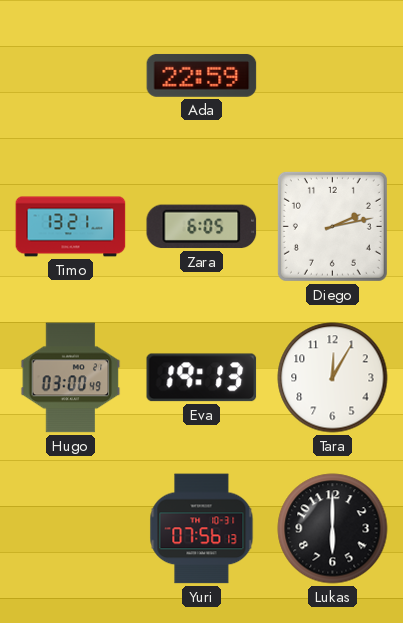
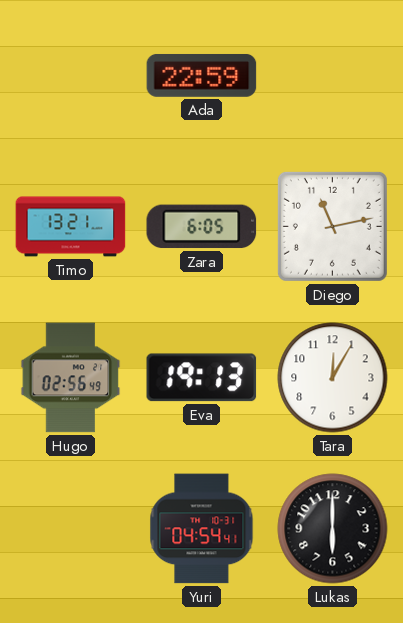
Diego: 2:13 -> 11:13
Hugo: 03:00 -> 02:56
Yuri: 07:56 -> 04:54
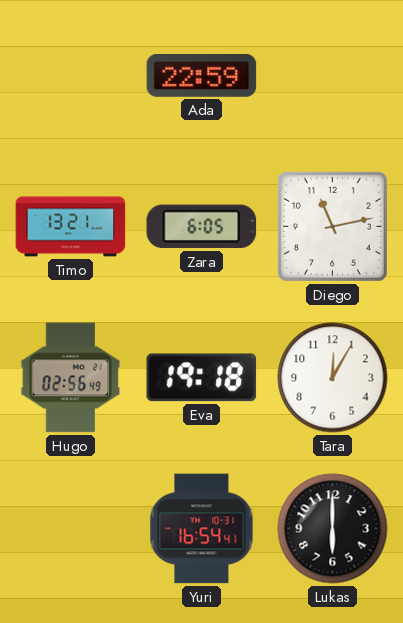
Eva: 19:13 -> 19:18
Yuri: 04:54 -> 16:54
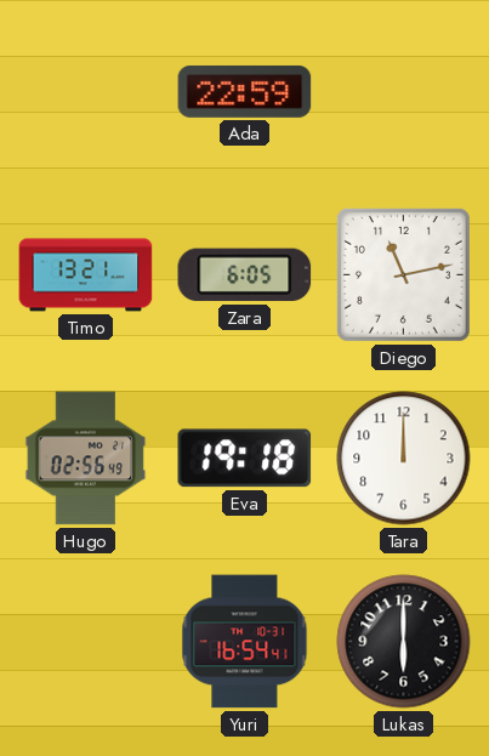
Tara: 12:05 -> 12:00
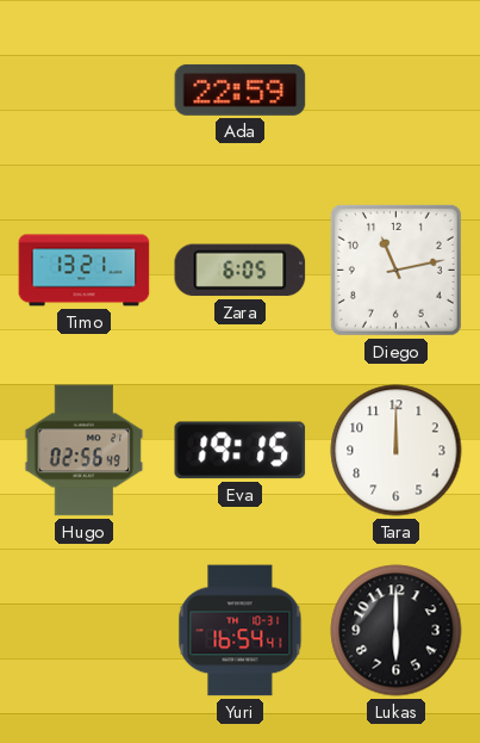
Eva: 19:18 -> 19:15
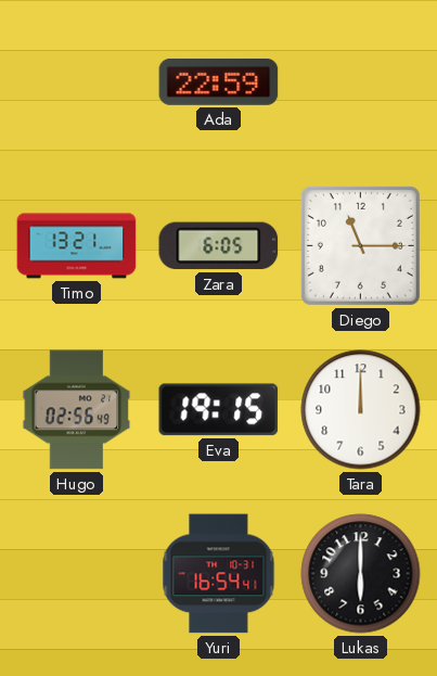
Diego: 11:13 -> 11:15
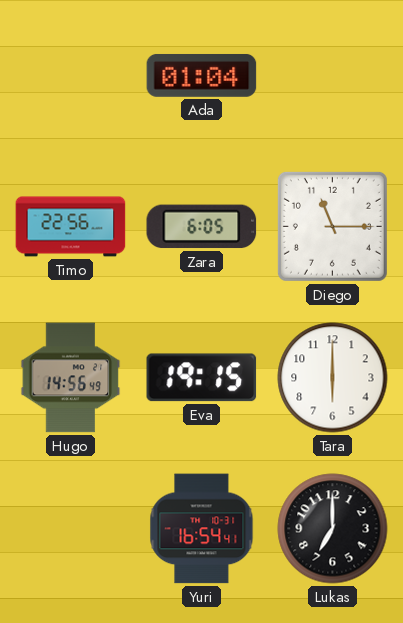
Ada: 22:59 -> 01:04
Timo: 13:21 -> 22:56
Hugo: 02:56 -> 14:56
Tara: 12:00 -> 6:00
Lukas: 6:00 -> 7:00
